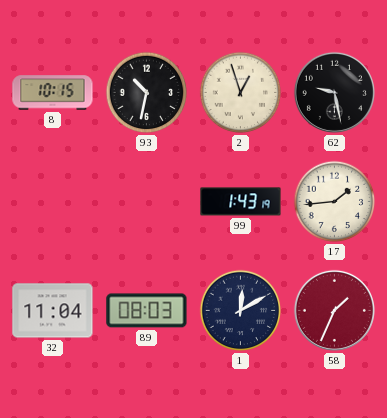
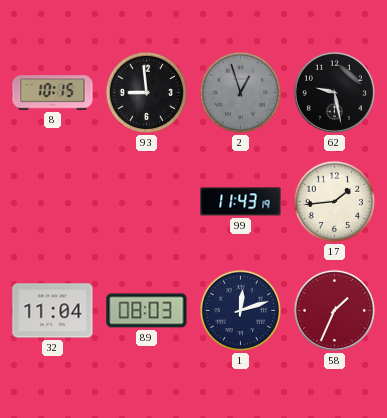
93: 10:32 -> 8:59
2 dial: cream -> grey
99: 1:43 -> 11:43
1: 12:10 -> 12:12
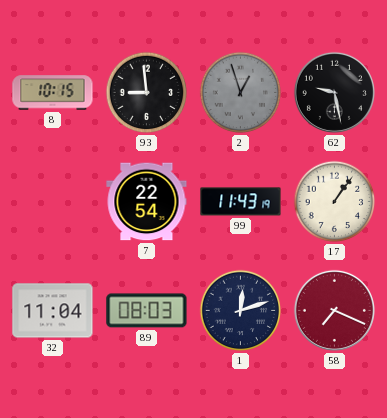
7: none -> 22:54
17: 1:44 -> 1:06
58: 1:34 -> 7:19
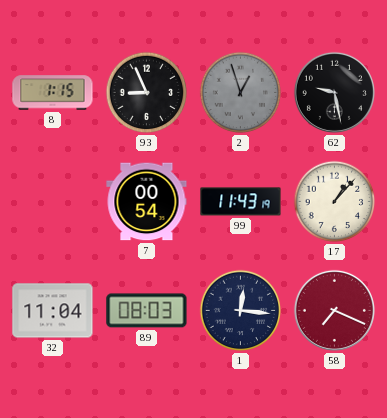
8: 10:15 -> 1:15
93: 8:59 -> 8:56
7: 22:54 -> 00:54
17: 1:06 -> 1:07
1: 12:12 -> 12:16
